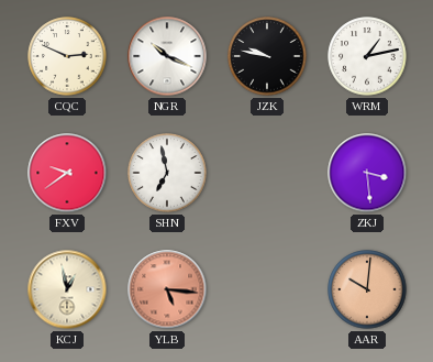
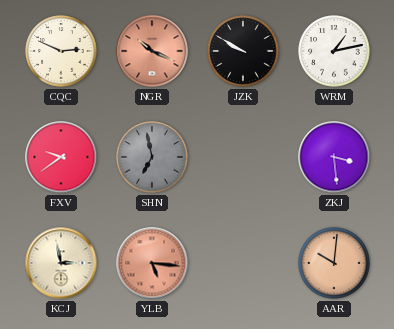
NGR dial: white -> salmon
JZK: 9:47 -> 9:50
SHN dial: white -> grey
KCJ: 12:58 -> 2:58
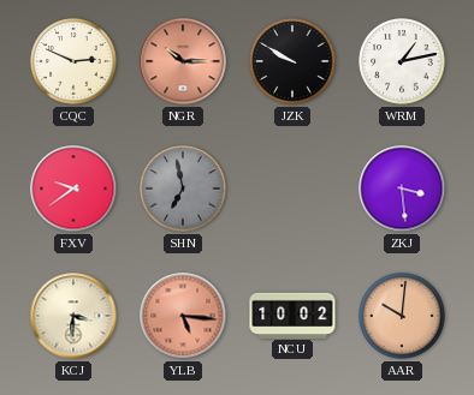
NGR: 10:19 -> 10:15
KCJ: 2:58 -> 3:31
NCU: none -> 10:02
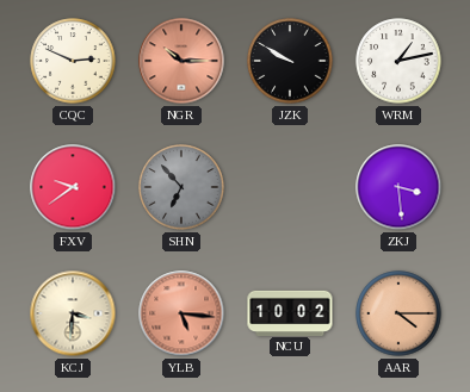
SHN: 6:58 -> 6:53
AAR: 10:01 -> 4:15
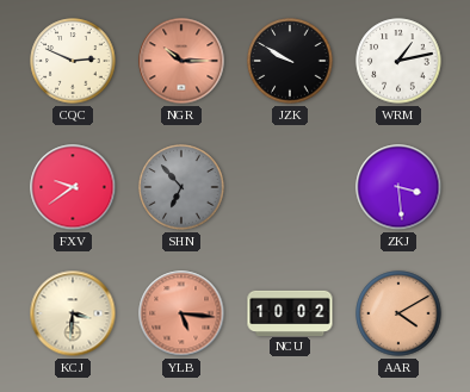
AAR: 4:15 -> 4:10
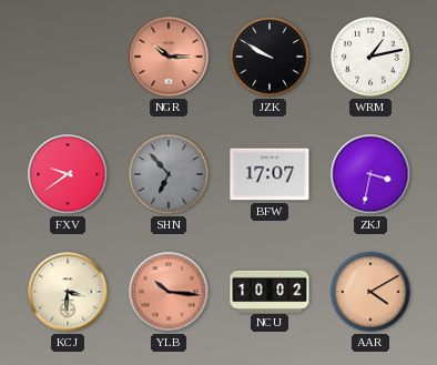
CQC: 2:49 -> none
BFW: none -> 17:07
ZKJ: 3:29 -> 3:32
YLB: 5:16 -> 10:16
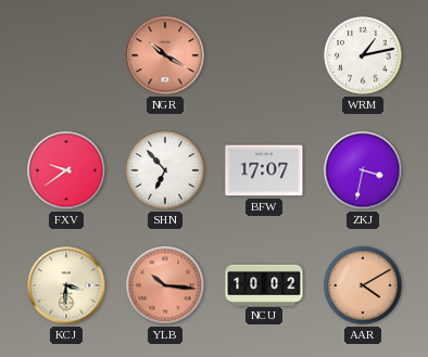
NGR: 10:15 -> 10:20
JZK: 9:50 -> none
SHN dial: grey -> white
